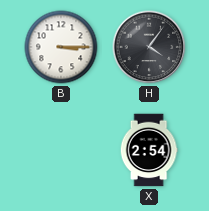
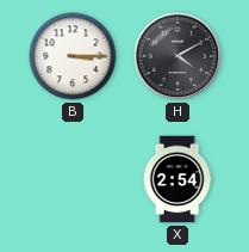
H: 4:06 -> 4:10
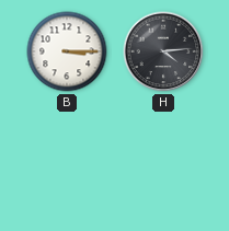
H: 4:10 -> 4:14
X: 2:54 -> none
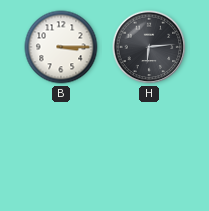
H: 4:14 -> 6:14
